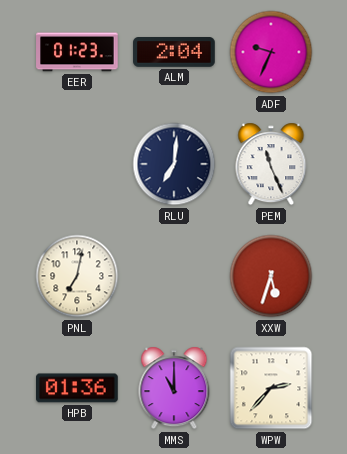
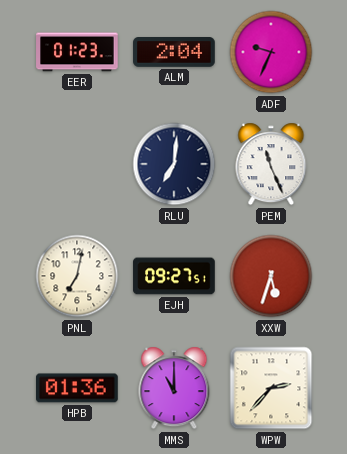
EJH: none -> 09:27
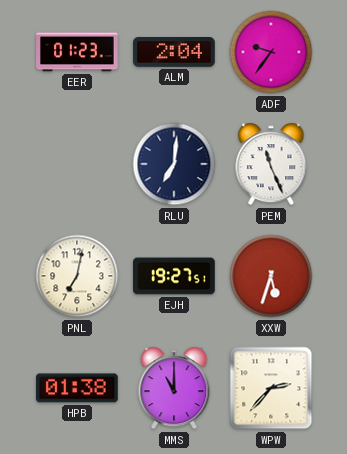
ADF: 9:34 -> 9:36
EJH: 09:27 -> 19:27
HPB: 01:36 -> 01:38
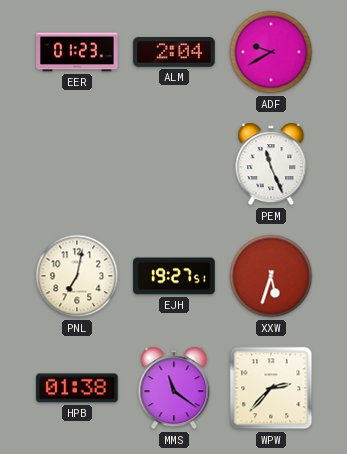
ADF: 9:36 -> 9:40
RLU: 7:01 -> none
MMS: 11:00 -> 11:21
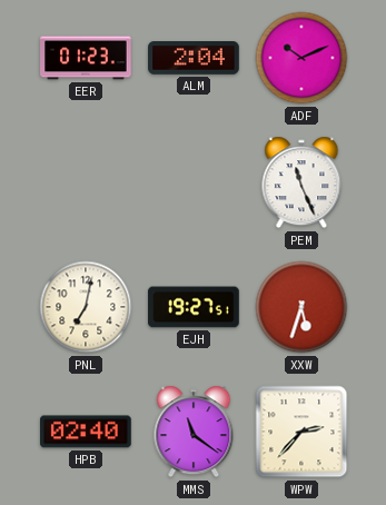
ADF: 9:40 -> 10:11
HPB: 01:38 -> 02:40
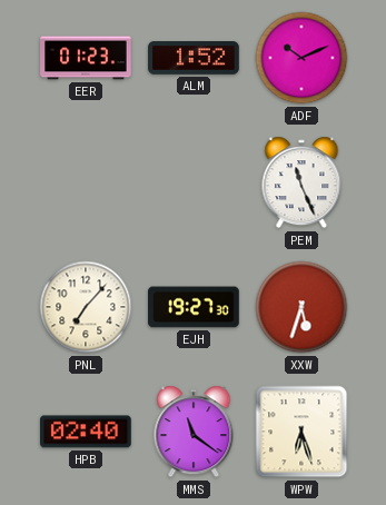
ALM: 2:04 -> 1:52
PNL: 7:02 -> 7:07
EJH: 19:27:51 -> 19:27:30
WPW: 2:37 -> 6:27
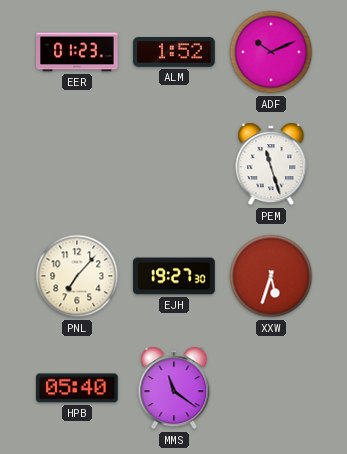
PEM: 11:26 -> 11:27
HPB: 02:40 -> 05:40
WPW: 6:27 -> none
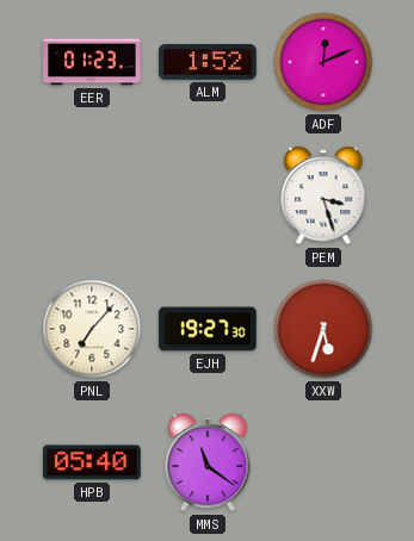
ADF: 10:11 -> 12:11
PEM: 11:27 -> 3:27
